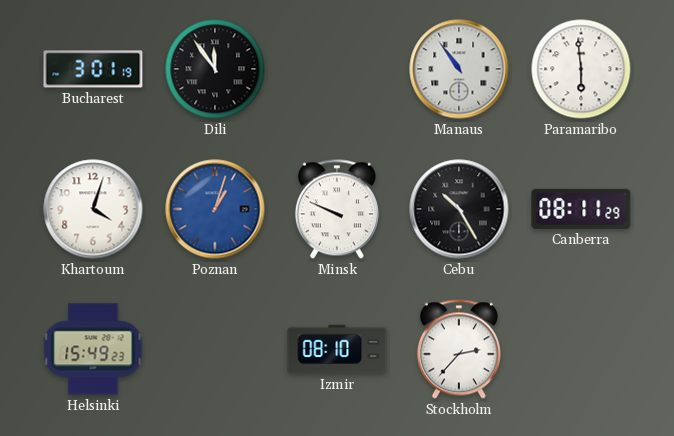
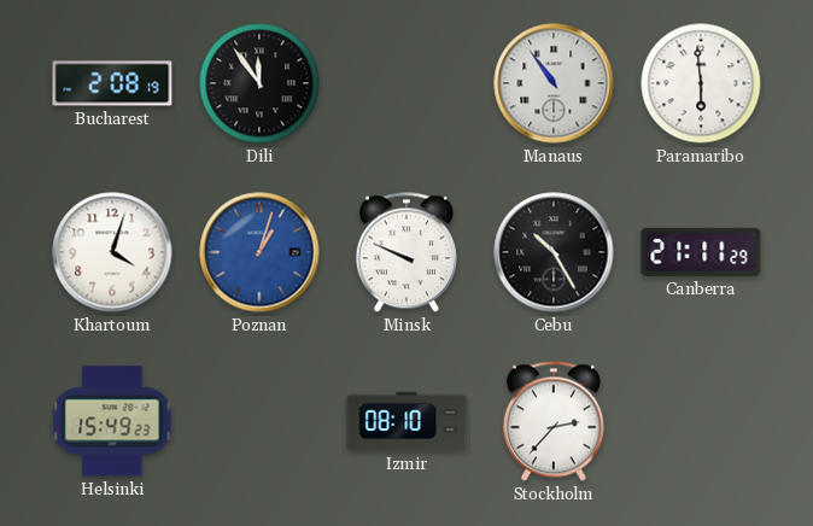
Bucharest: 3:01 -> 2:08
Canberra: 08:11 -> 21:11
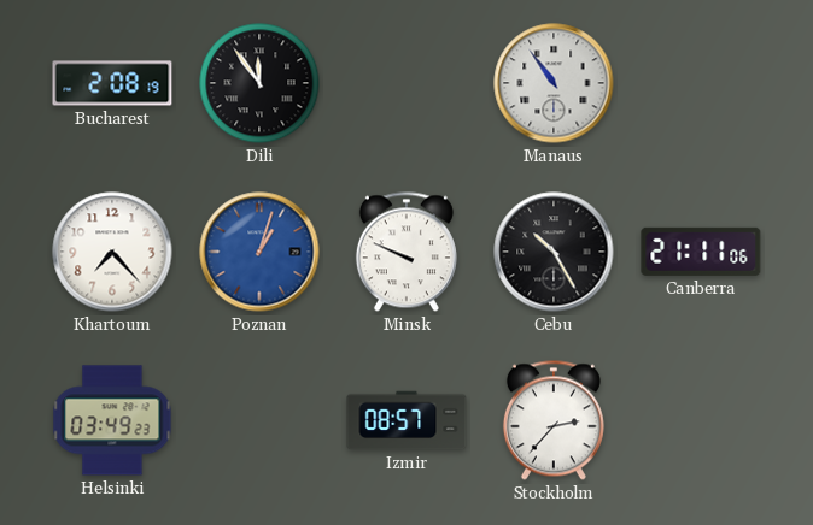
Paramaribo: 5:59 -> none
Khartoum: 4:03 -> 7:23
Canberra: 21:11:29 -> 21:11:06
Helsinki: 15:49 -> 03:49
Izmir: 08:10 -> 08:57
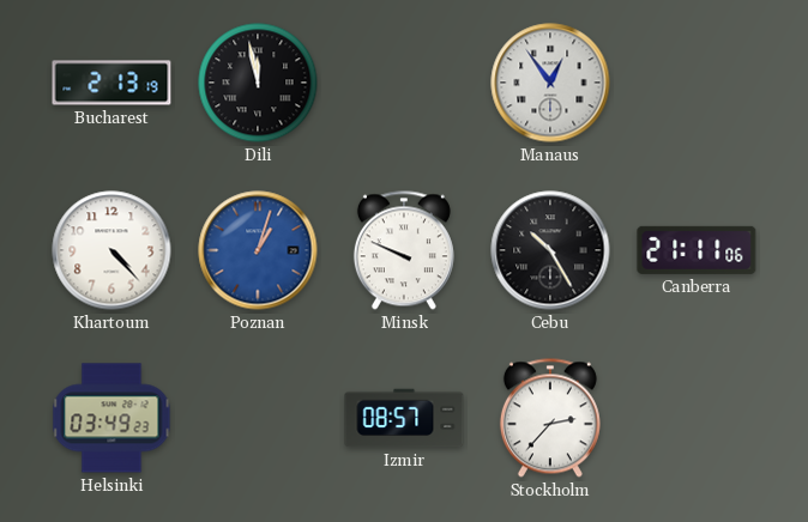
Bucharest: 2:08 -> 2:13
Dili: 11:54 -> 11:58
Manaus: 10:54 -> 12:54
Khartoum: 7:23 -> 4:23
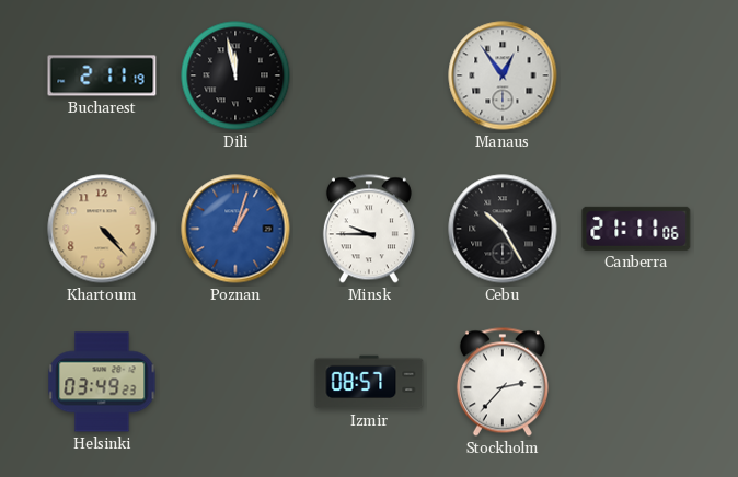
Bucharest: 2:13 -> 2:11
Khartoum dial: white -> champagne
Minsk: 9:49 -> 9:45
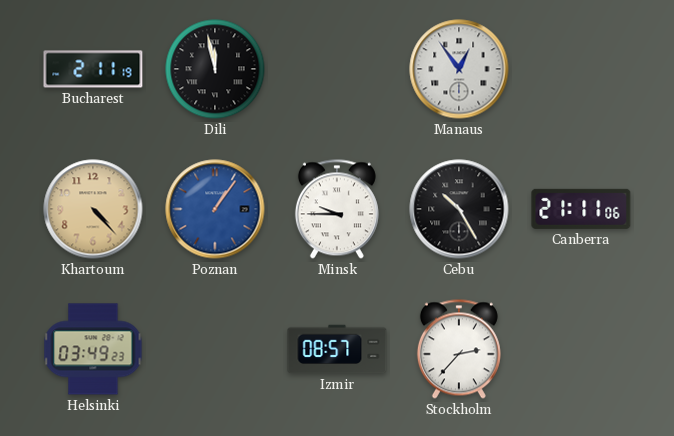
Poznan: 1:03 -> 1:06
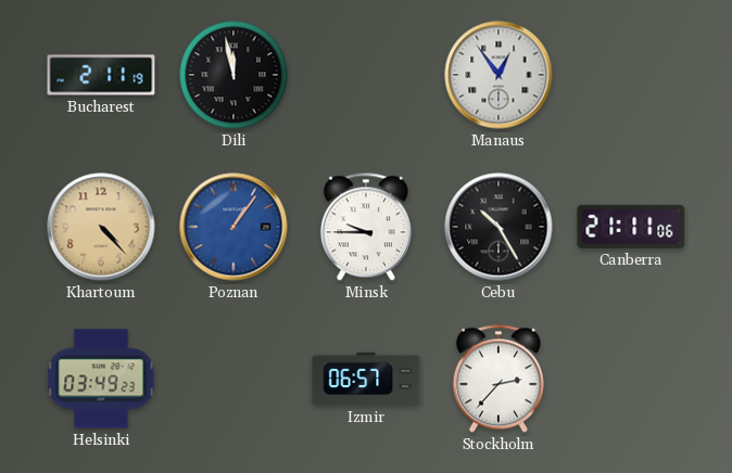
Izmir: 08:57 -> 06:57
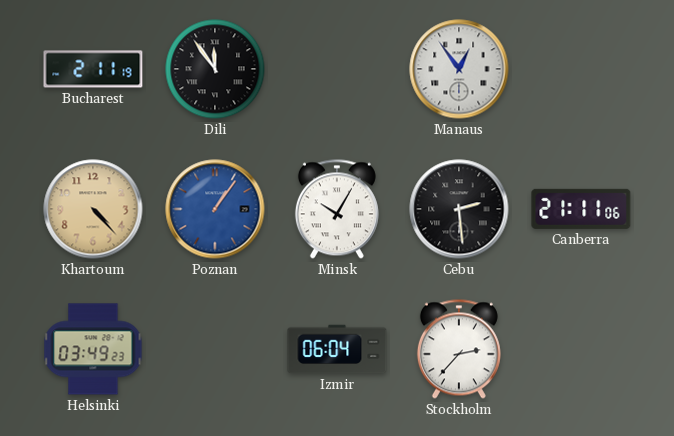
Dili: 11:58 -> 11:54
Minsk: 9:45 -> 10:05
Cebu: 10:25 -> 2:29
Izmir: 06:57 -> 06:04
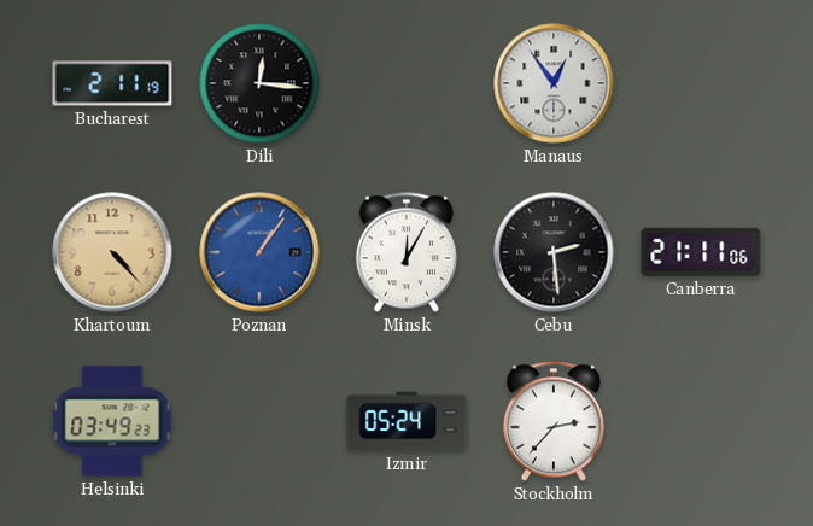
Dili: 11:54 -> 12:16
Minsk: 10:05 -> 12:05
Izmir: 06:04 -> 05:24
